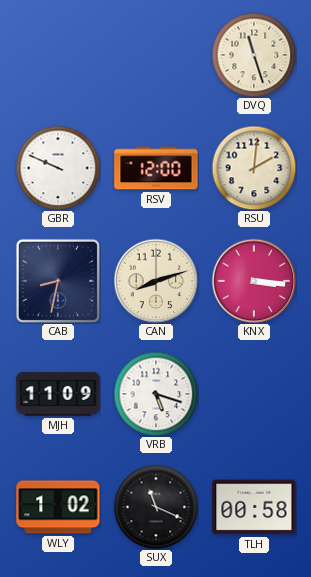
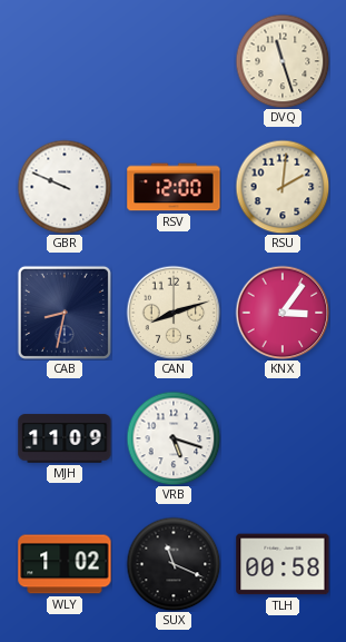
KNX: 3:16 -> 3:06
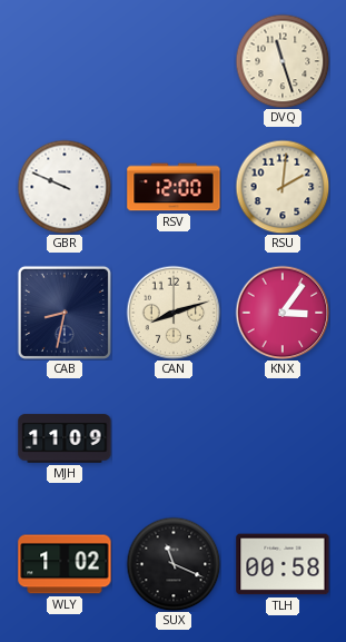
VRB: 5:18 -> none
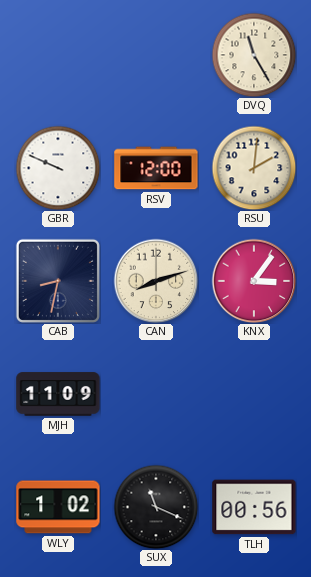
DVQ: 11:27 -> 11:25
TLH: 00:58 -> 00:56
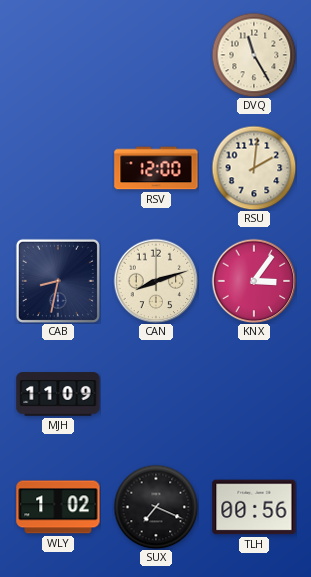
GBR: 9:49 -> none
SUX: 11:19 -> 7:19
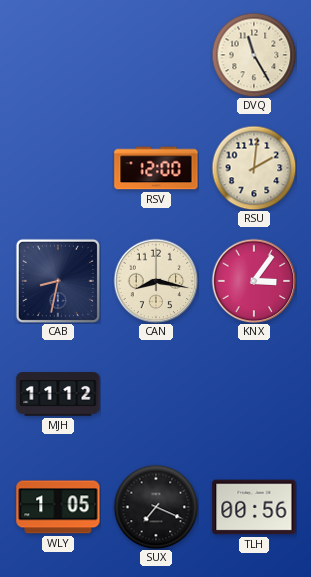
CAN: 8:12 -> 8:17
MJH: 11:09 -> 11:12
WLY: 1:02 -> 1:05
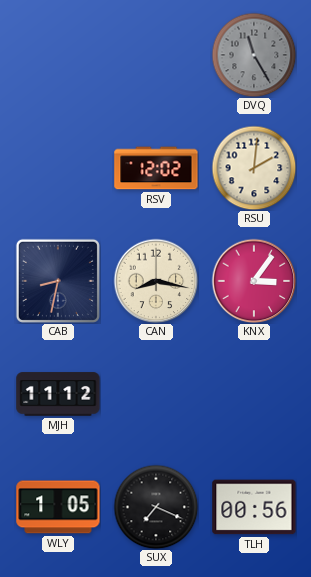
DVQ dial: cream -> grey
RSV: 12:00 -> 12:02
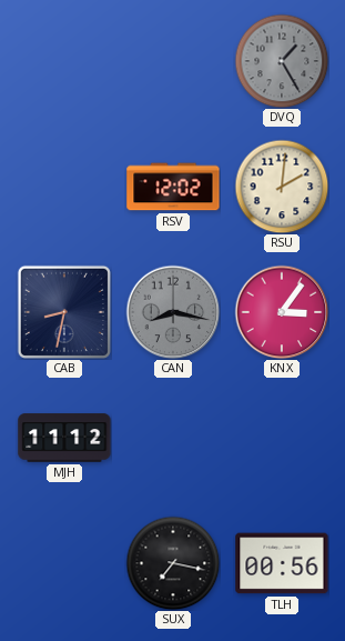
DVQ: 11:25 -> 1:25
CAN dial: cream -> grey
WLY: 1:05 -> none
SUX: 7:19 -> 7:17
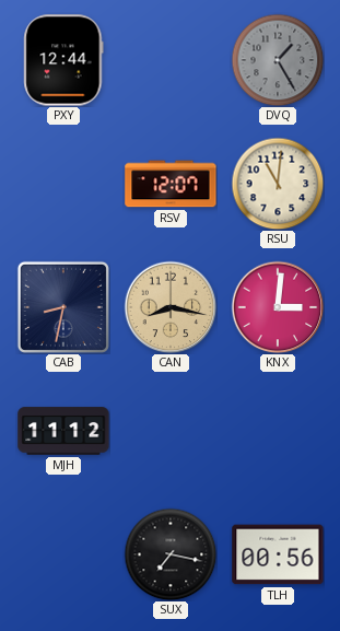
PXY: none -> 12:44
RSV: 12:02 -> 12:07
RSU: 2:01 -> 11:01
CAN dial: grey -> champagne
KNX: 3:06 -> 3:01
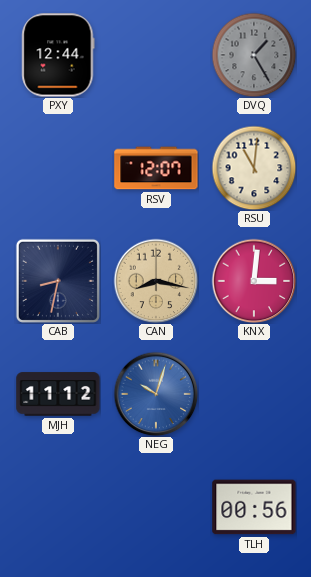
NEG: none -> 10:03
SUX: 7:17 -> none
